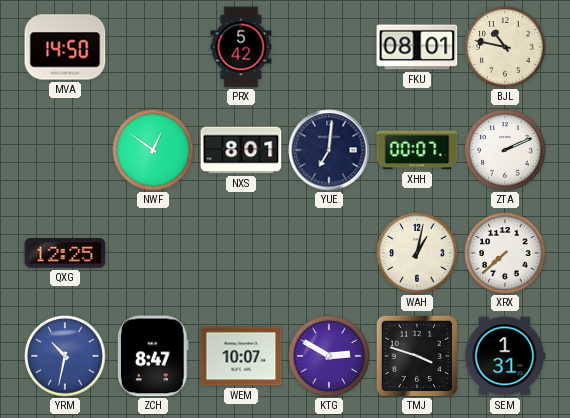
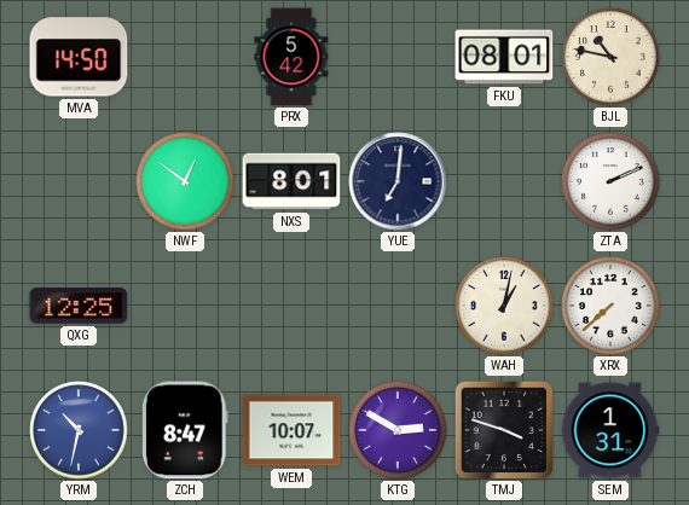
XHH: 00:07 -> none
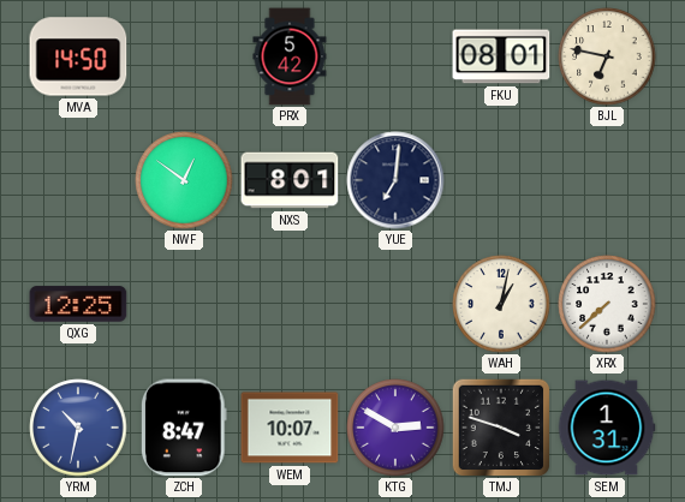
BJL: 10:47 -> 6:47
ZTA: 2:11 -> none
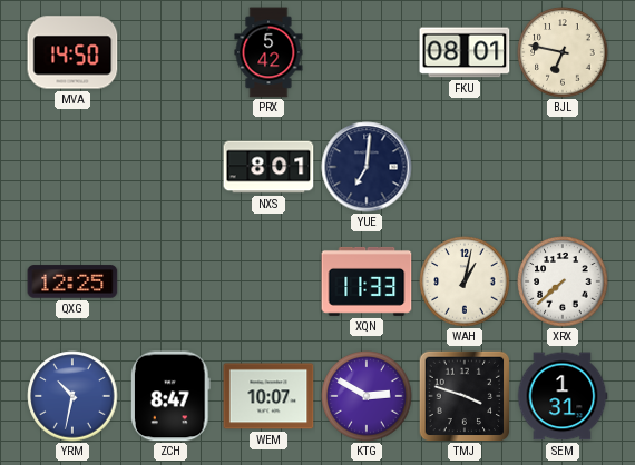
NWF: 12:51 -> none
XQN: none -> 11:33
